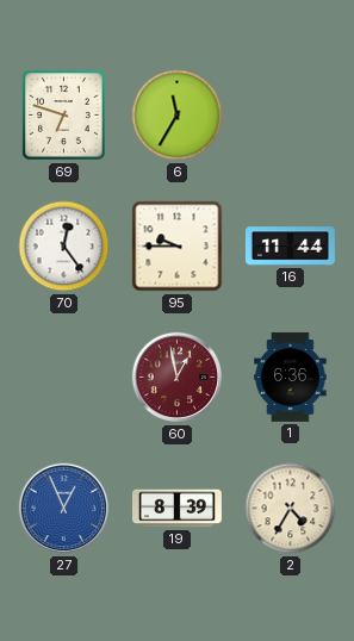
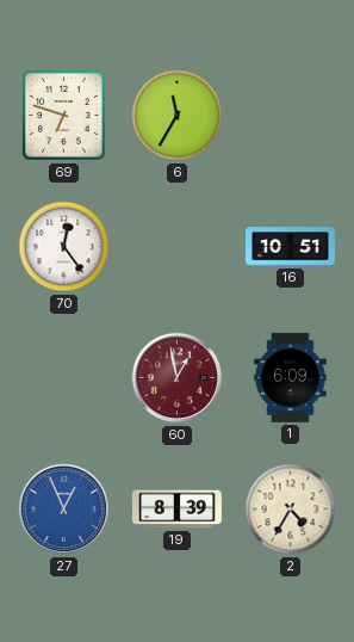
95: 9:45 -> none
16: 11:44 -> 10:51
1: 6:36 -> 6:09
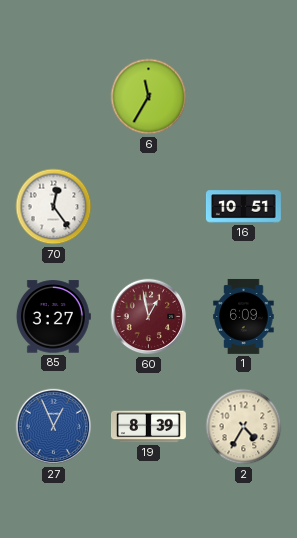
69: 6:48 -> none
85: none -> 3:27
